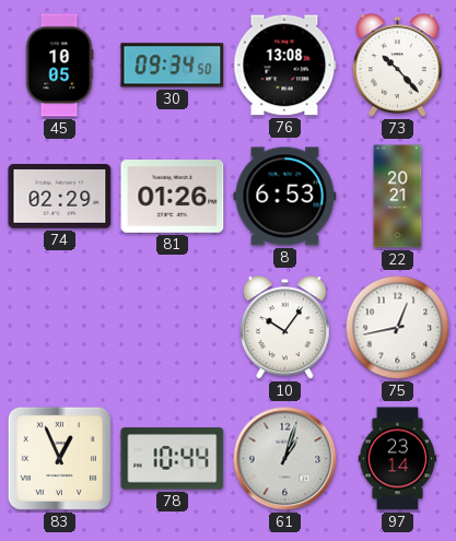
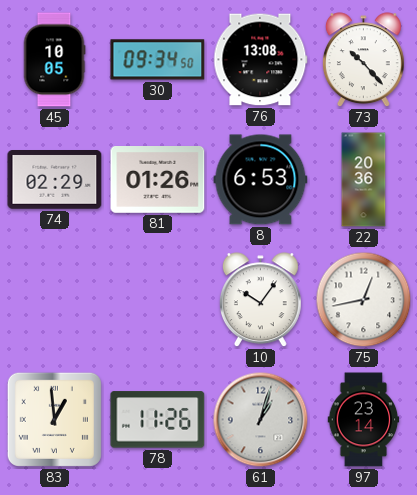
22: 20:21 -> 20:36
83: 12:56 -> 12:59
78: 10:44 -> 11:26
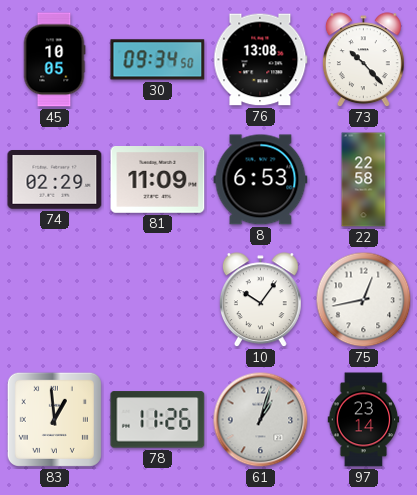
81: 01:26 -> 11:09
22: 20:36 -> 22:58
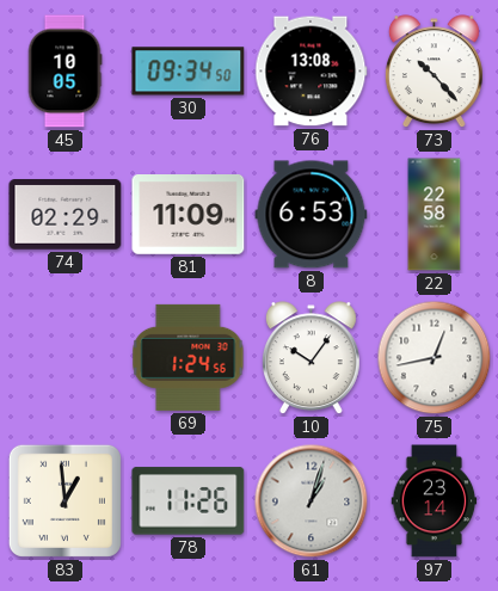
69: none -> 1:24
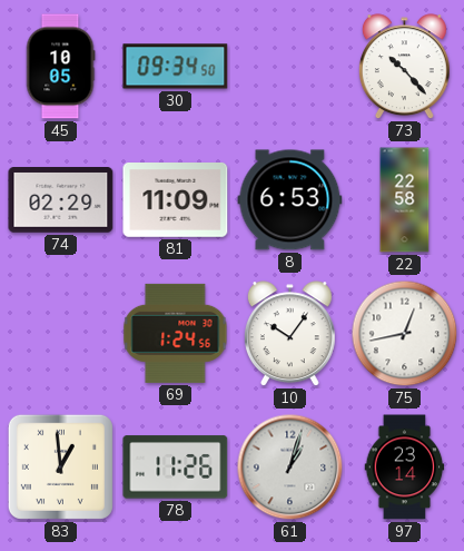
76: 13:08 -> none
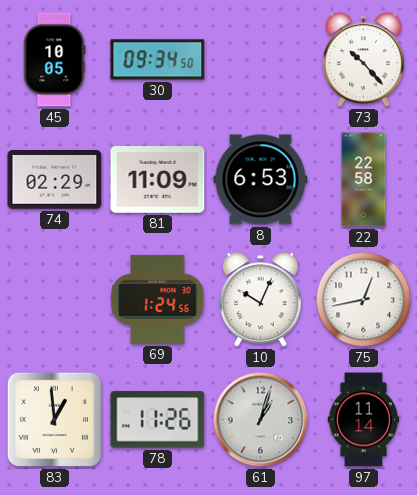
10: 10:06 -> 10:04
97: 23:14 -> 11:14
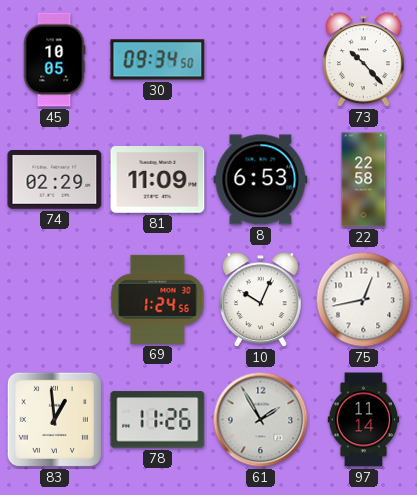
61: 1:03 -> 1:55
